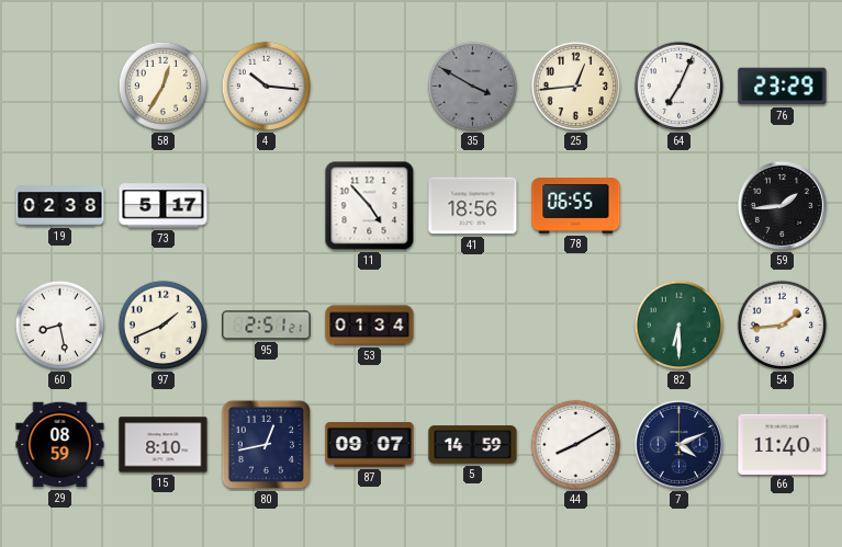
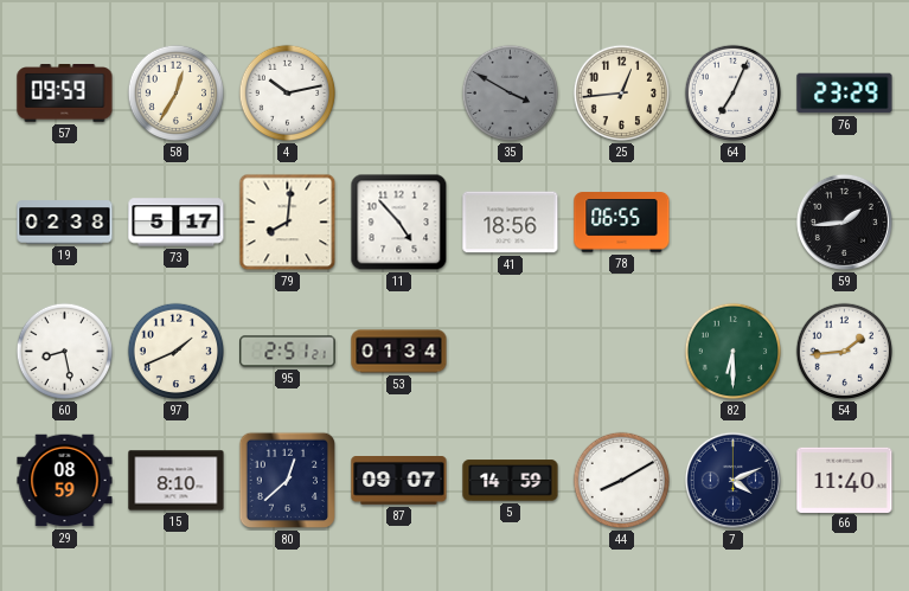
57: none -> 09:59
4: 10:16 -> 10:13
79: none -> 8:01
80: 12:43 -> 12:38
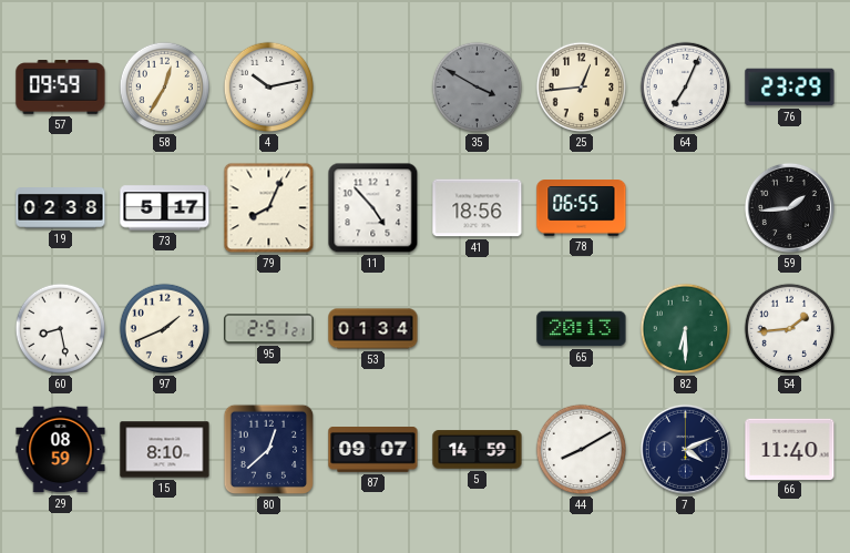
79: 8:01 -> 8:04
65: none -> 20:13
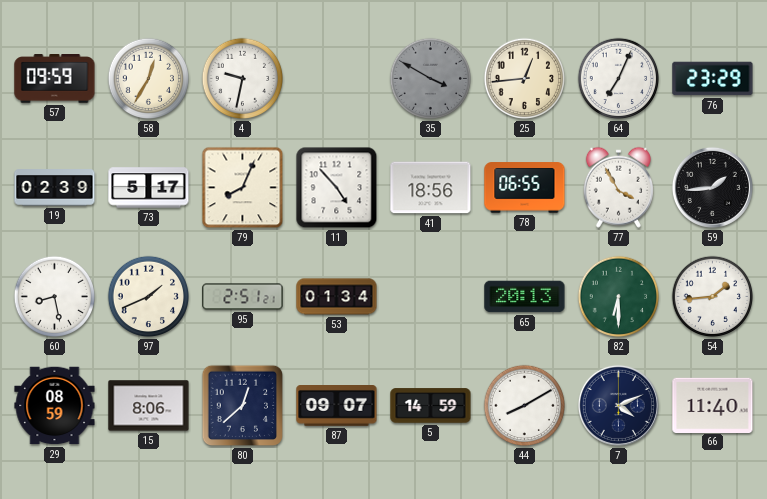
4: 10:13 -> 9:32
19: 02:38 -> 02:39
77: none -> 3:55
15: 8:10 -> 8:06
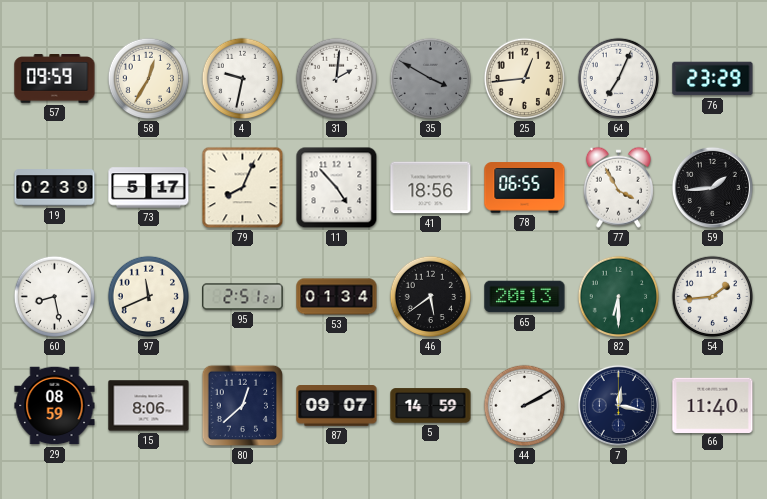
31: none -> 2:01
97: 1:41 -> 11:41
46: none -> 5:39
44: 8:10 -> 2:10
7: 4:11 -> 12:17
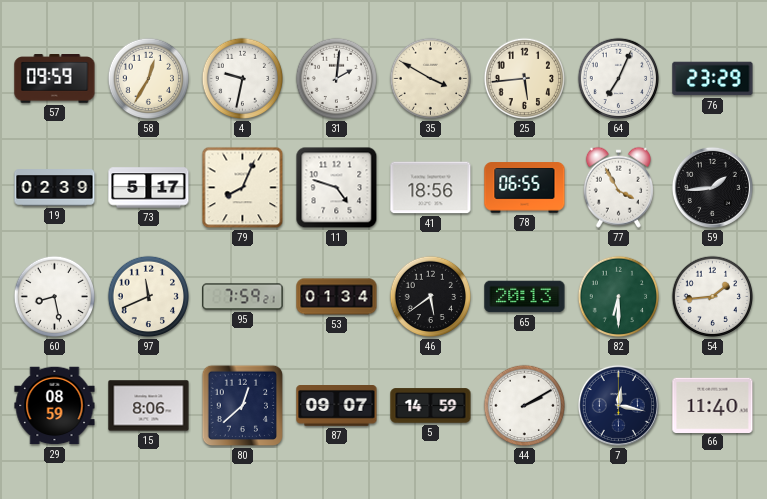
35 dial: grey -> cream
25: 12:44 -> 5:44
11: 4:53 -> 4:48
95: 2:51 -> 7:59
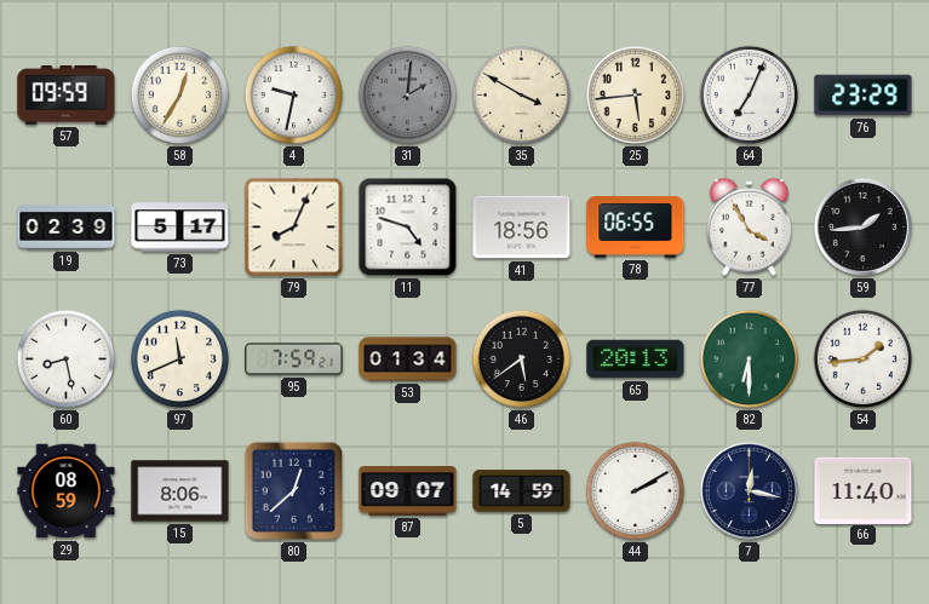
31 dial: white -> grey
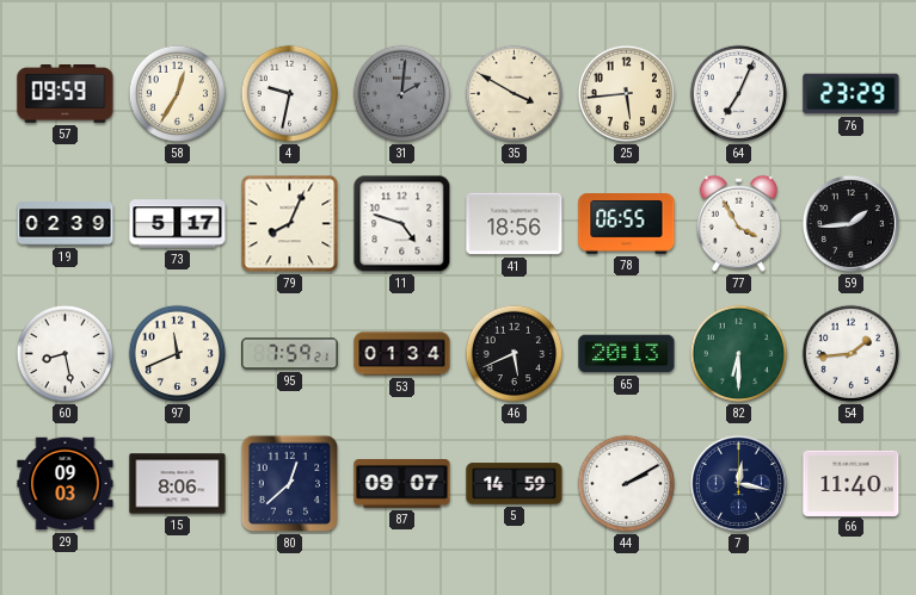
46: 5:39 -> 5:41
29: 08:59 -> 09:03
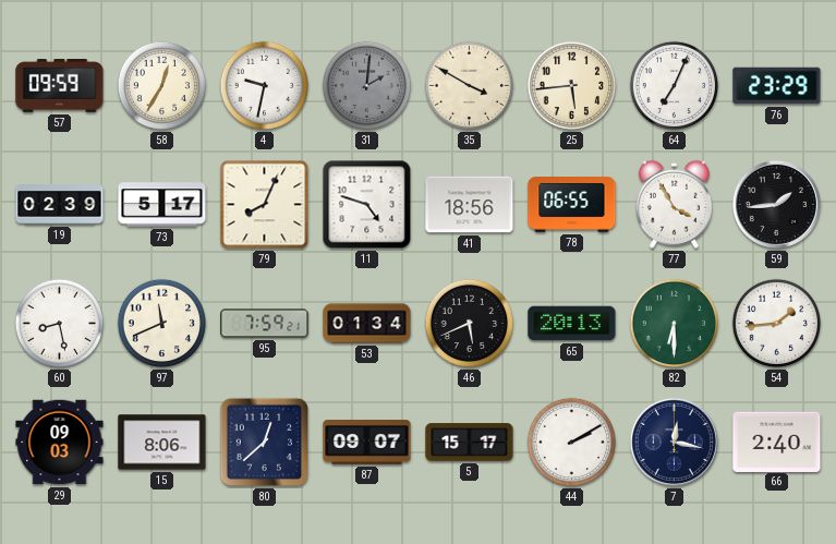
5: 14:59 -> 15:17
66: 11:40 -> 2:40
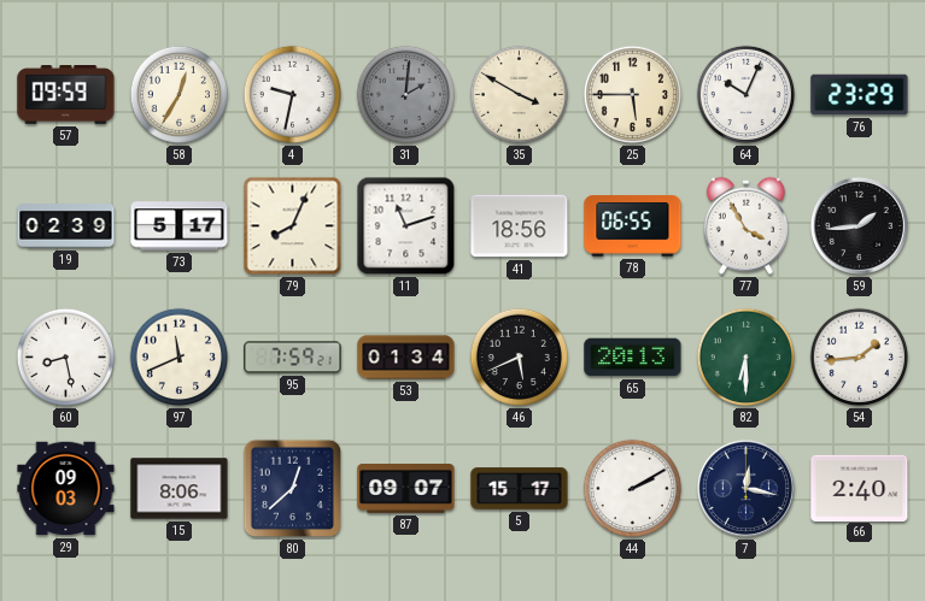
25: 5:44 -> 5:45
64: 7:04 -> 10:04
11: 4:48 -> 11:12
